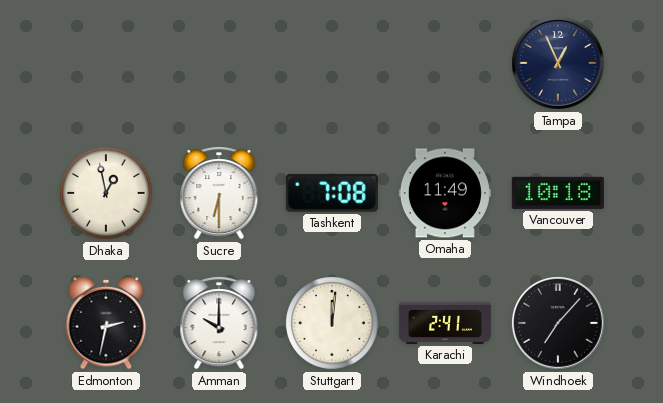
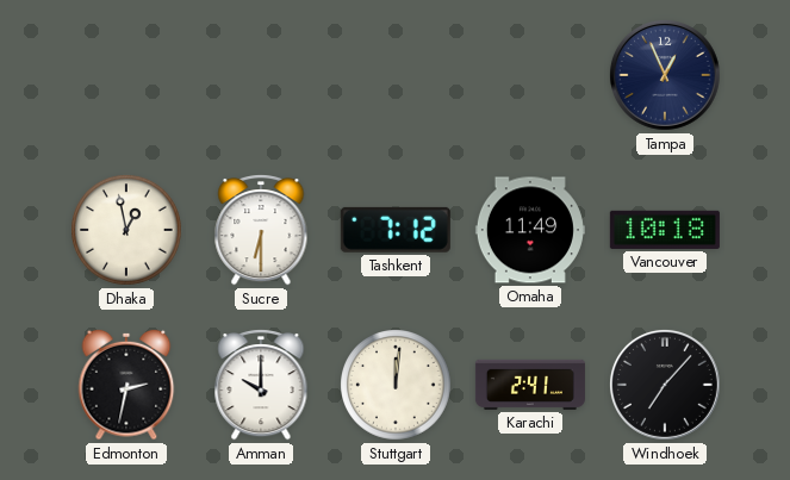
Tashkent: 7:08 -> 7:12
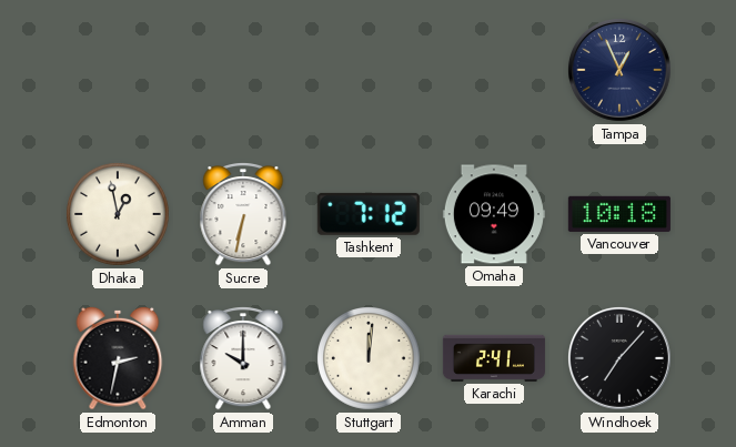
Sucre: 6:30 -> 6:32
Omaha: 11:49 -> 09:49
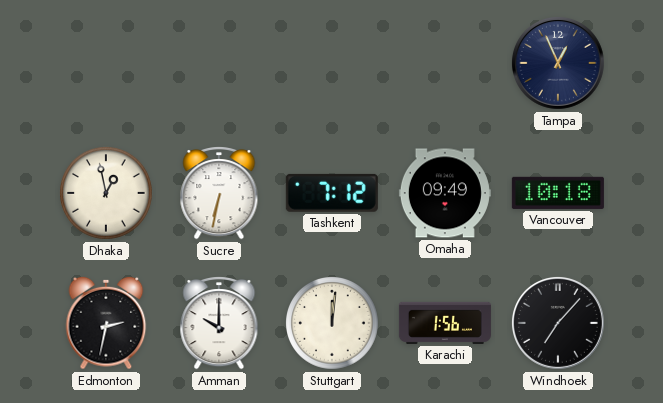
Karachi: 2:41 -> 1:56
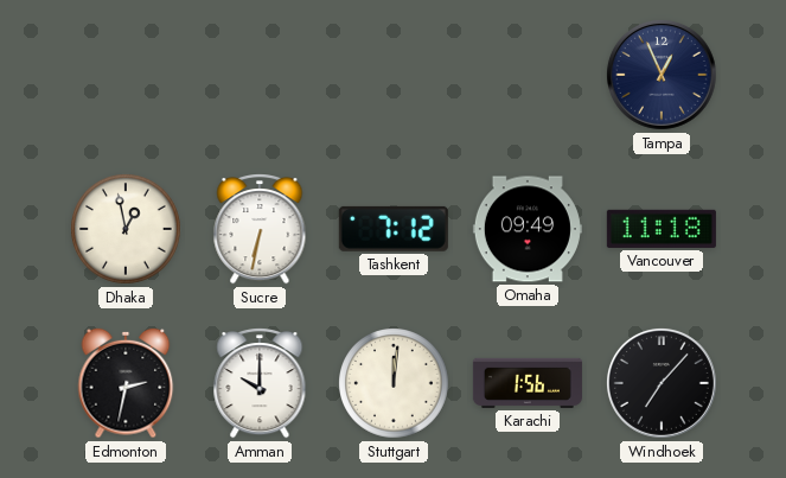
Vancouver: 10:18 -> 11:18
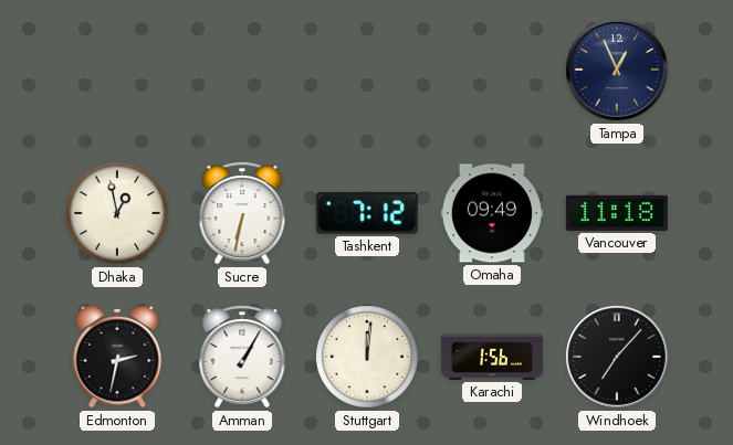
Amman: 10:00 -> 1:05
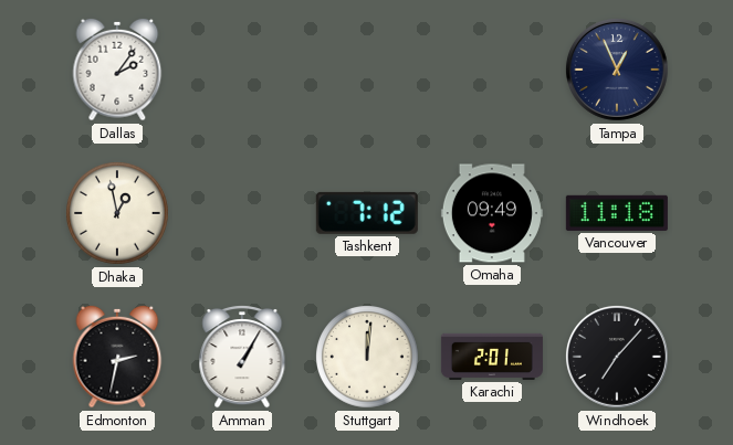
Dallas: none -> 2:06
Sucre: 6:32 -> none
Karachi: 1:56 -> 2:01
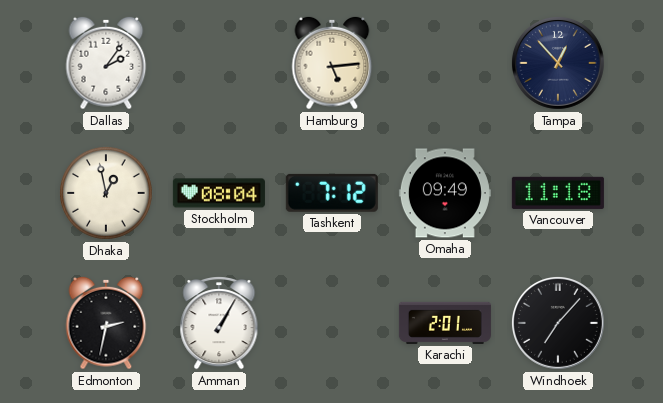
Hamburg: none -> 5:14
Tampa: 12:56 -> 12:53
Stockholm: none -> 08:04
Stuttgart: 12:01 -> none
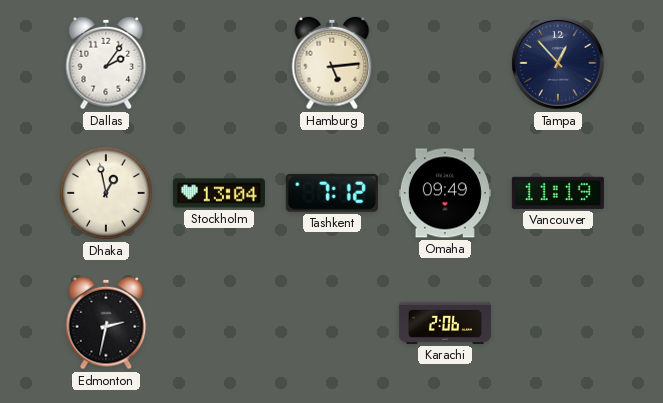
Stockholm: 08:04 -> 13:04
Vancouver: 11:18 -> 11:19
Amman: 1:05 -> none
Karachi: 2:01 -> 2:06
Windhoek: 7:07 -> none
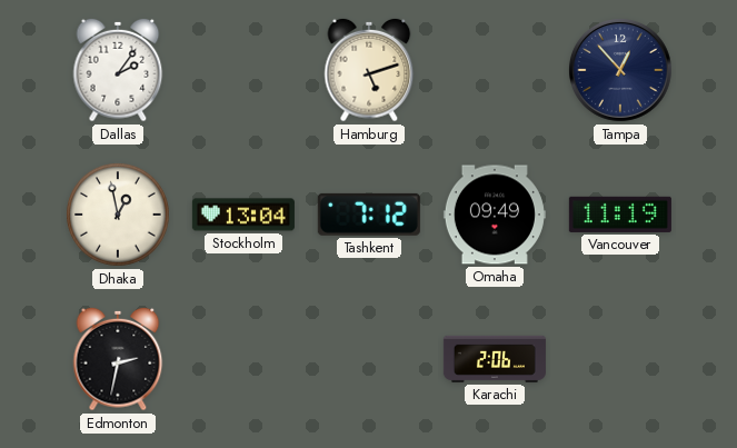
Hamburg: 5:14 -> 5:12
